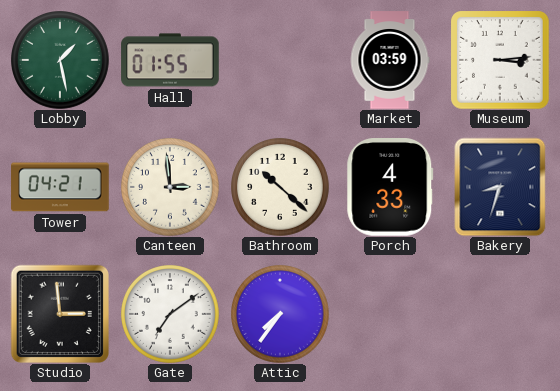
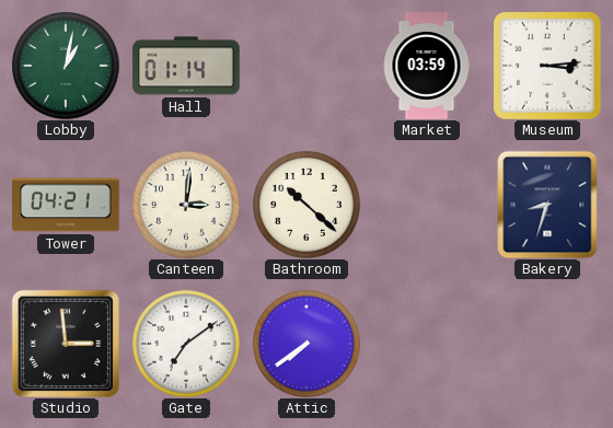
Lobby: 1:28 -> 1:02
Hall: 01:55 -> 01:14
Canteen: 2:59 -> 3:01
Porch: 4:33 -> none
Attic: 7:36 -> 7:39
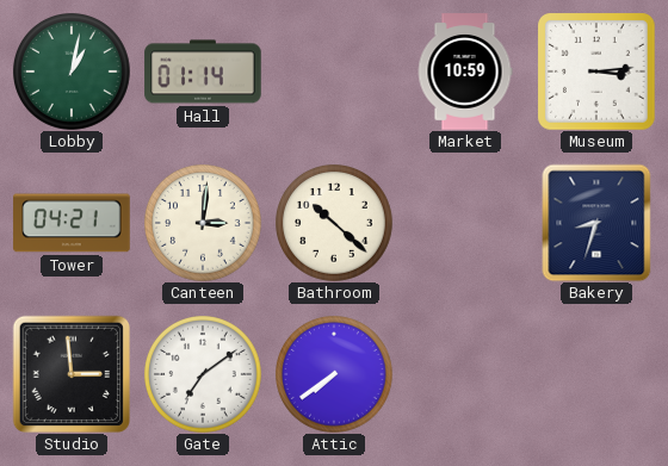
Market: 03:59 -> 10:59
